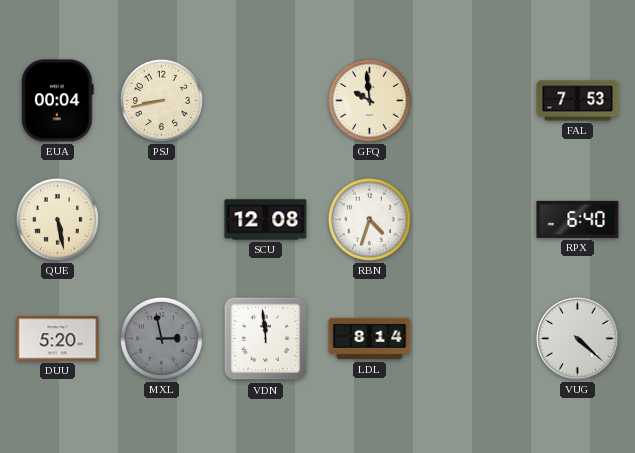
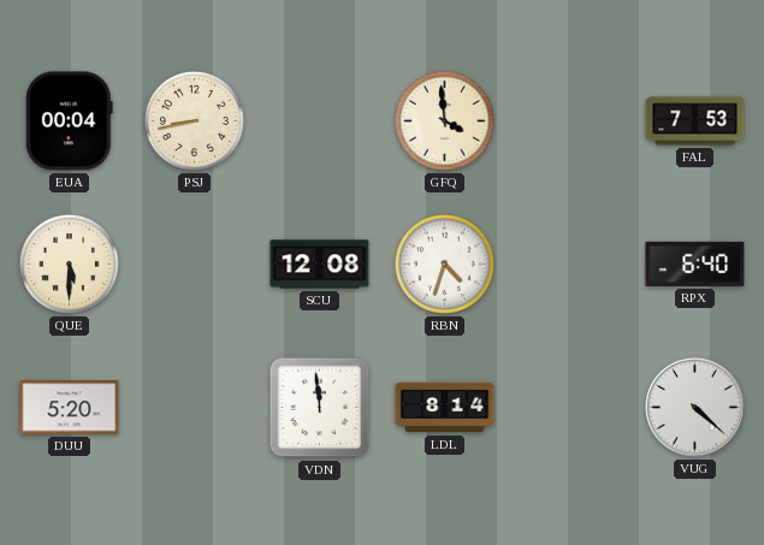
GFQ: 9:59 -> 3:59
QUE: 5:28 -> 5:30
MXL: 2:58 -> none
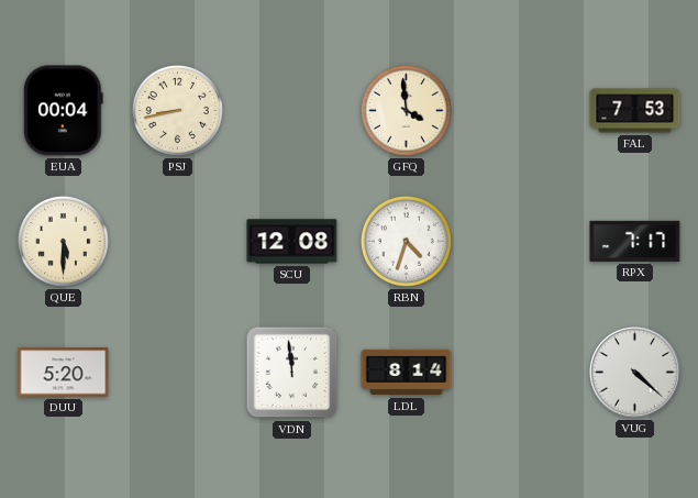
RPX: 6:40 -> 7:17
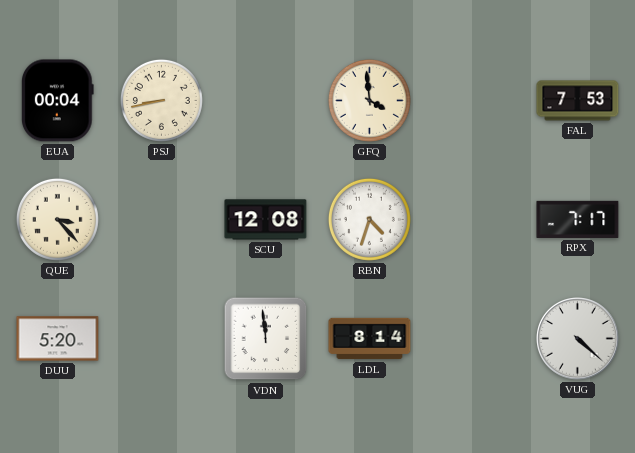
QUE: 5:30 -> 3:23
